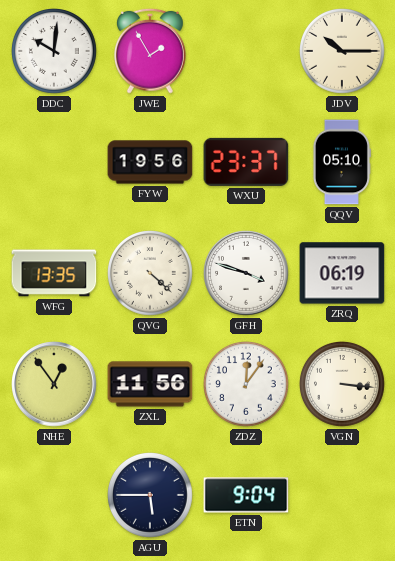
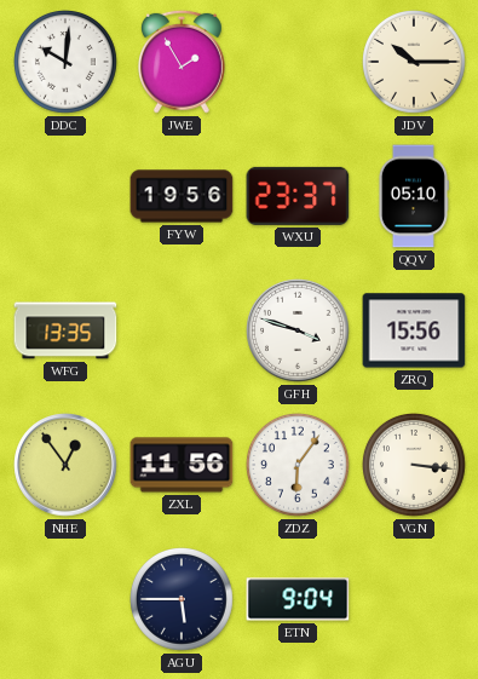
QVG: 4:22 -> none
ZRQ: 06:19 -> 15:56
ZDZ: 12:06 -> 6:06
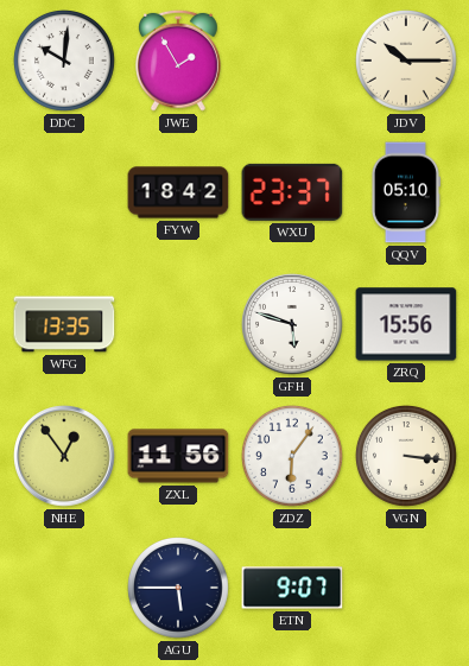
FYW: 19:56 -> 18:42
GFH: 3:48 -> 5:48
ETN: 9:04 -> 9:07
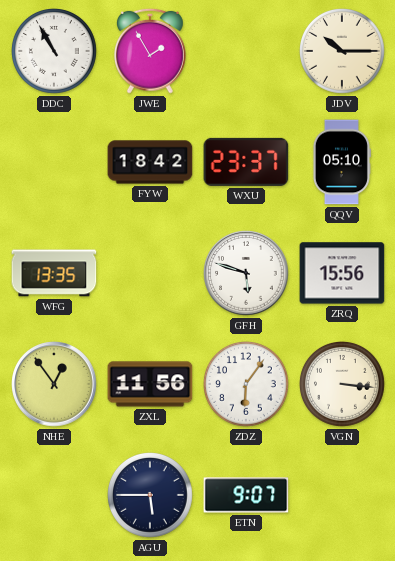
DDC: 10:01 -> 10:55
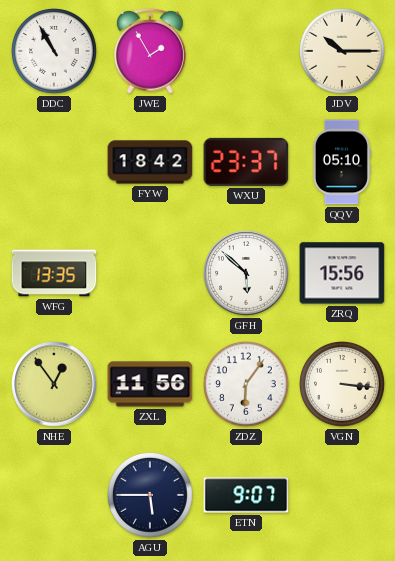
GFH: 5:48 -> 5:52
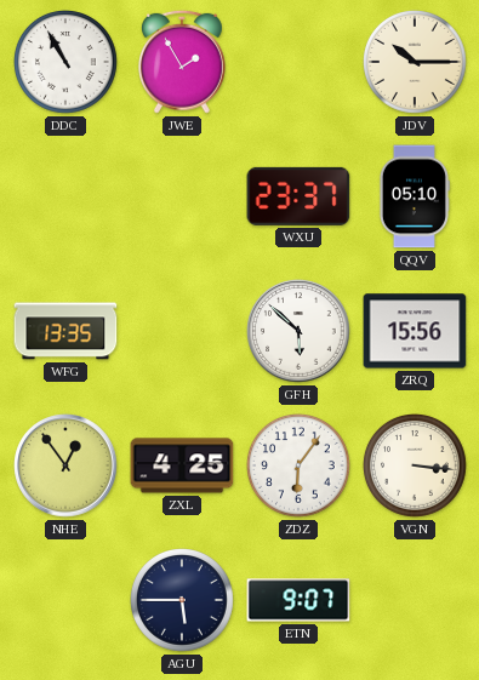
FYW: 18:42 -> none
ZXL: 11:56 -> 4:25
